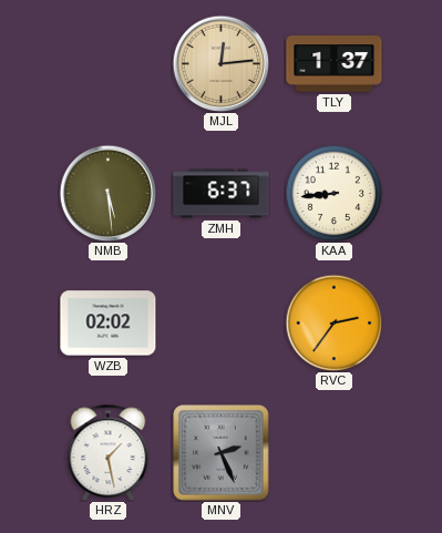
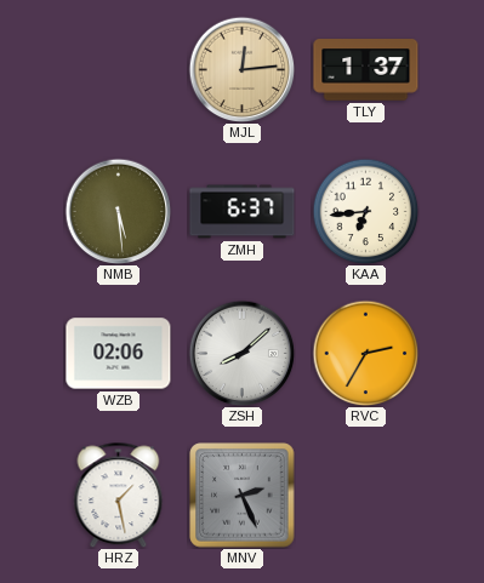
KAA: 8:44 -> 6:44
WZB: 02:02 -> 02:06
ZSH: none -> 8:08
RVC: 2:36 -> 2:35
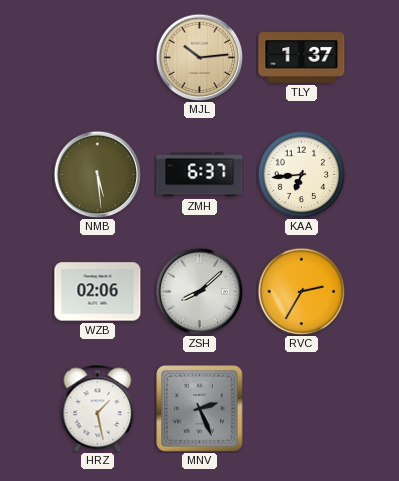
MJL: 12:14 -> 10:14
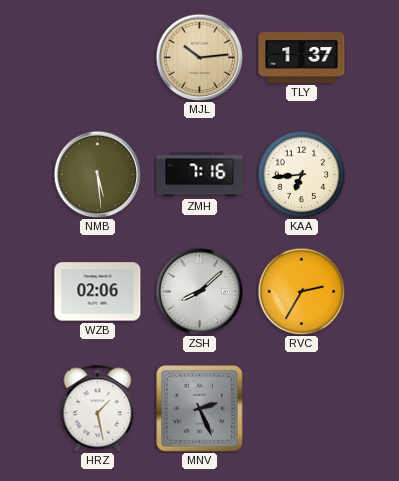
ZMH: 6:37 -> 7:16
